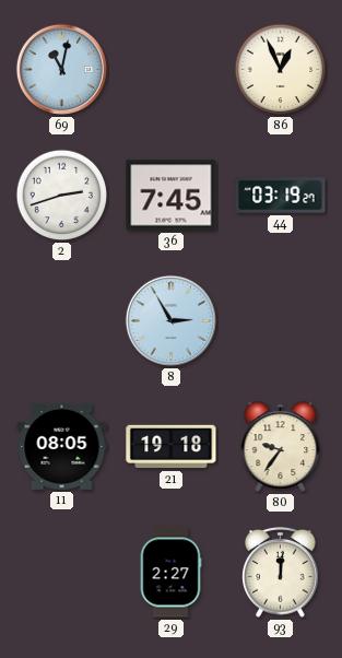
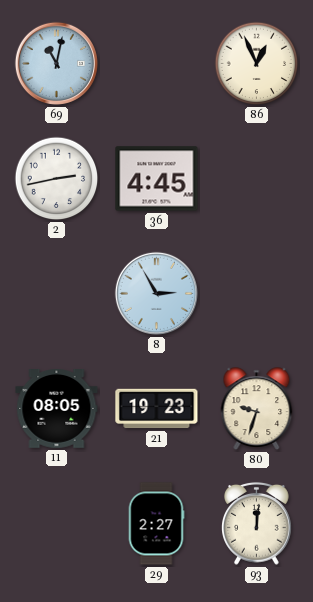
2: 2:42 -> 2:43
36: 7:45 -> 4:45
44: 03:19 -> none
21: 19:18 -> 19:23
80: 9:36 -> 9:33
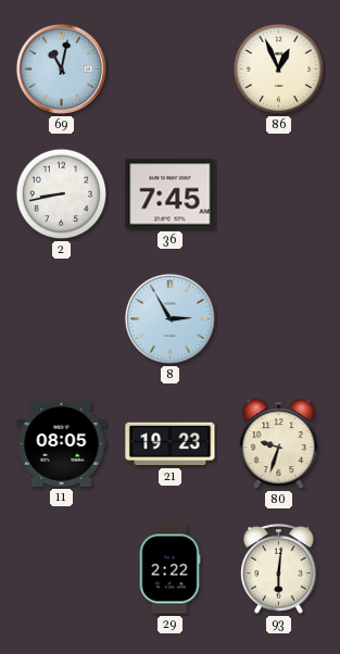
2: 2:43 -> 8:43
36: 4:45 -> 7:45
29: 2:27 -> 2:22
93: 12:01 -> 6:01
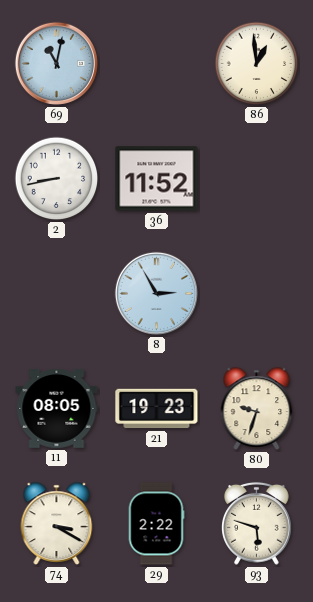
86: 12:56 -> 12:59
36: 7:45 -> 11:52
74: none -> 3:20
93: 6:01 -> 5:48
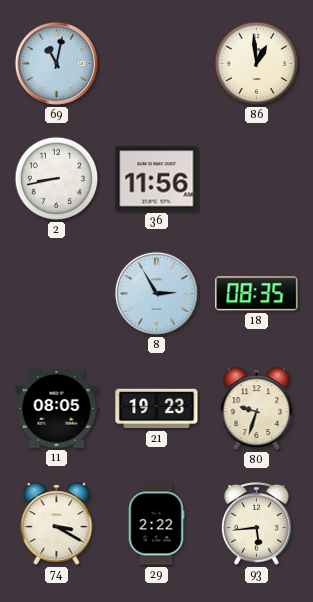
36: 11:52 -> 11:56
18: none -> 08:35
93: 5:48 -> 5:44
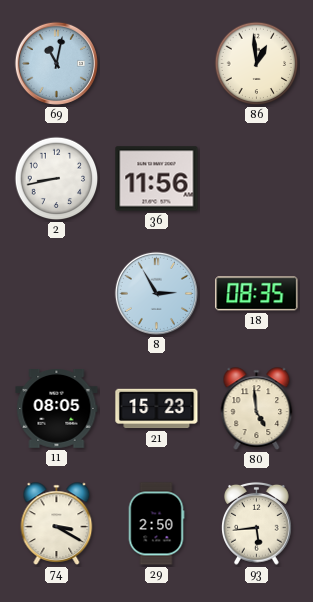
21: 19:23 -> 15:23
80: 9:33 -> 4:59
29: 2:22 -> 2:50
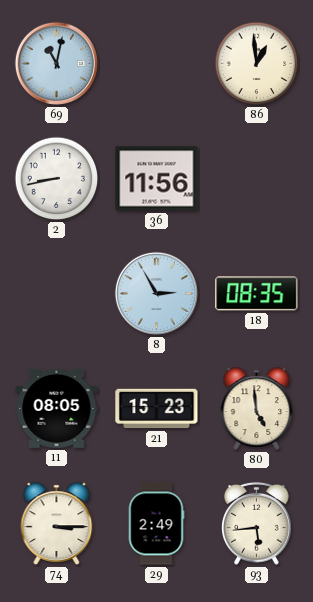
74: 3:20 -> 3:15
29: 2:50 -> 2:49
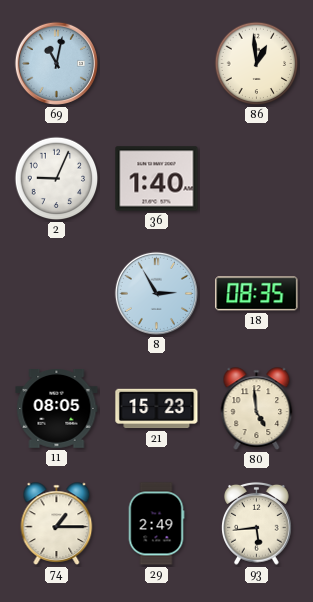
2: 8:43 -> 9:04
36: 11:56 -> 1:40
74: 3:15 -> 1:15
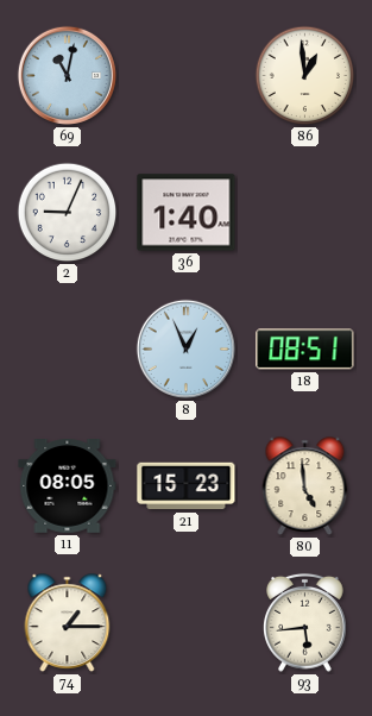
8: 2:55 -> 12:56
18: 08:35 -> 08:51
29: 2:49 -> none
